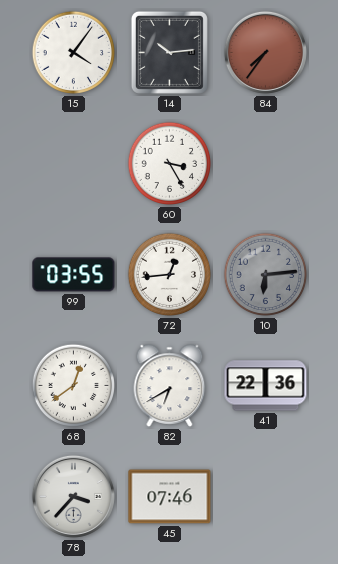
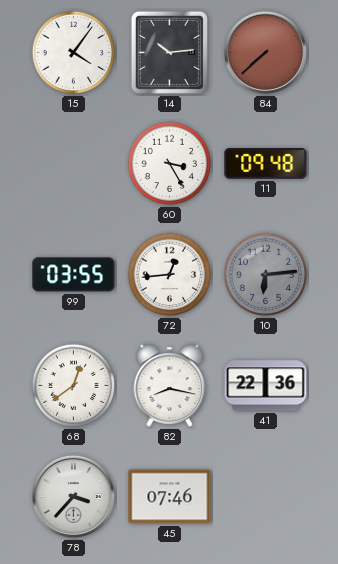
84: 7:36 -> 7:38
11: none -> 09:48
82: 6:40 -> 8:17
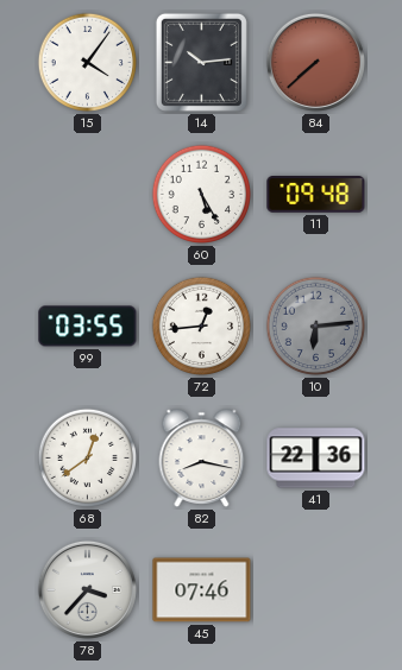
60: 3:25 -> 5:25
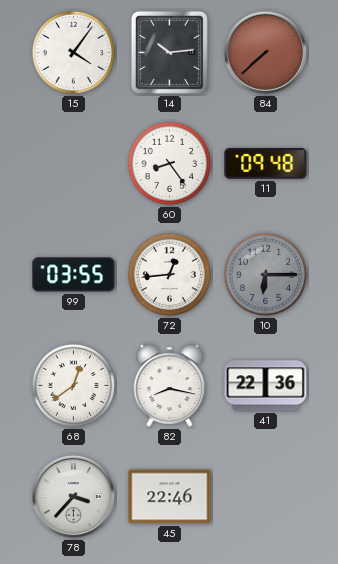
60: 5:25 -> 8:24
10: 6:14 -> 6:15
45: 07:46 -> 22:46
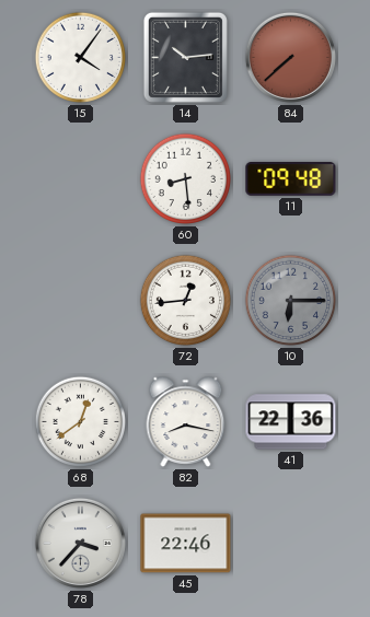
60: 8:24 -> 8:29
99: 03:55 -> none
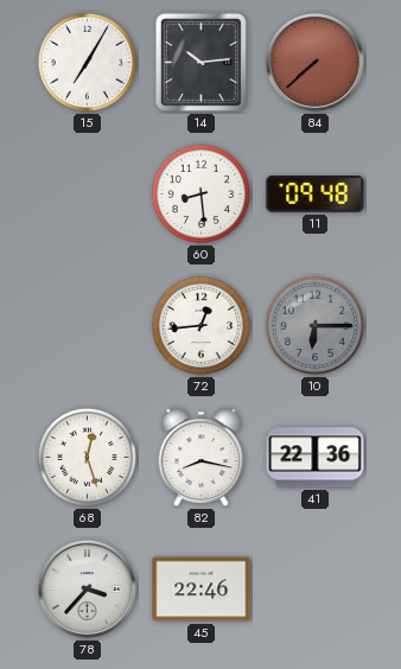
15: 4:06 -> 7:05
68: 12:39 -> 12:27
